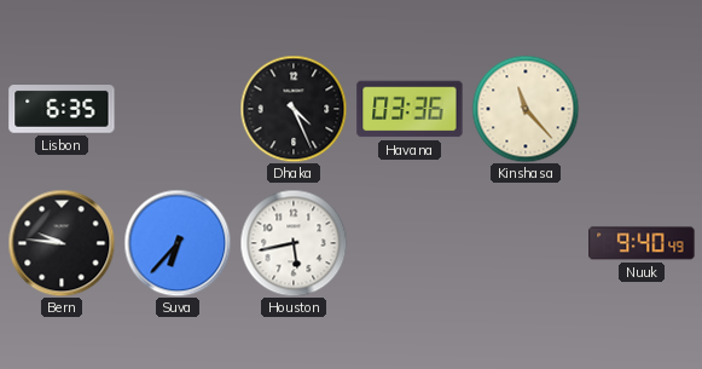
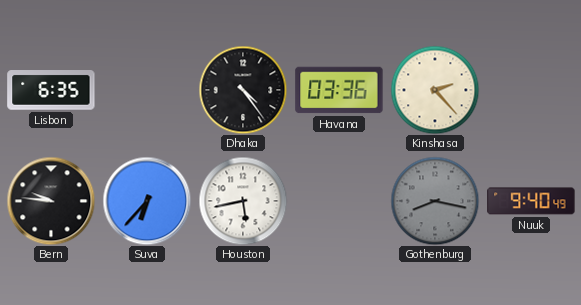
Dhaka: 4:26 -> 4:24
Kinshasa: 11:23 -> 2:23
Gothenburg: none -> 8:17
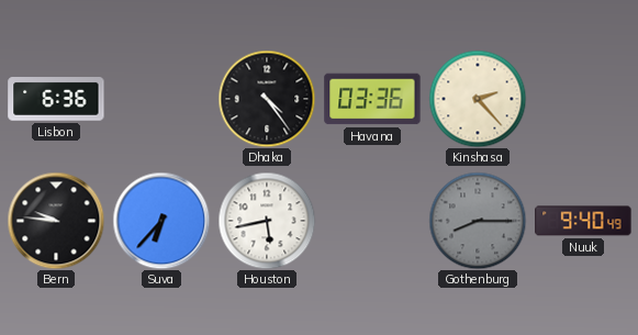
Lisbon: 6:35 -> 6:36
Gothenburg: 8:17 -> 8:15
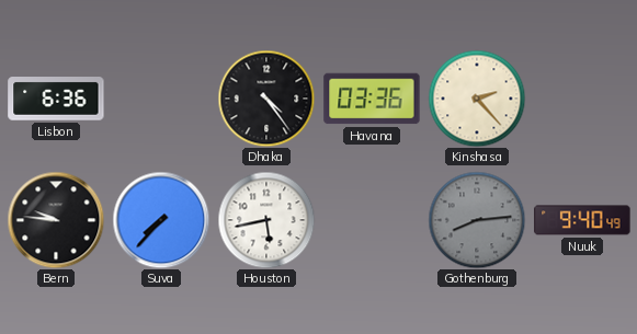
Suva: 6:37 -> 7:37
Gothenburg: 8:15 -> 8:14
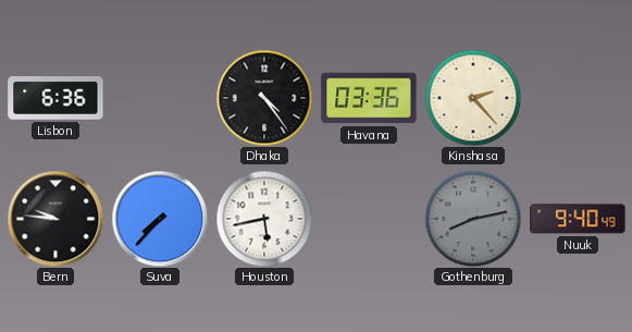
Gothenburg: 8:14 -> 8:13
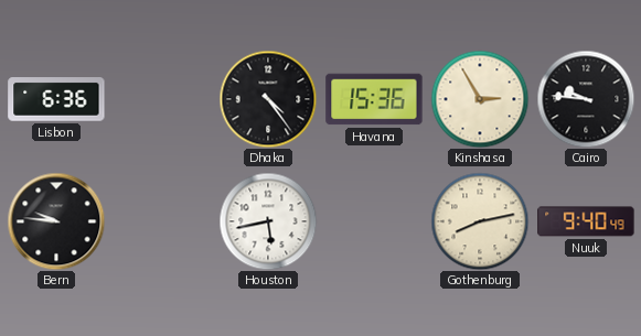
Havana: 03:36 -> 15:36
Kinshasa: 2:23 -> 2:55
Cairo: none -> 9:46
Suva: 7:37 -> none
Gothenburg dial: grey -> cream
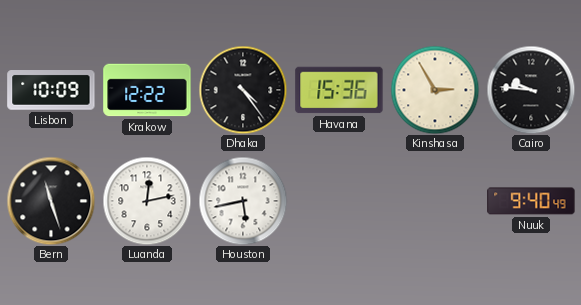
Lisbon: 6:36 -> 10:09
Krakow: none -> 12:22
Bern: 9:46 -> 11:27
Luanda: none -> 12:13
Gothenburg: 8:13 -> none
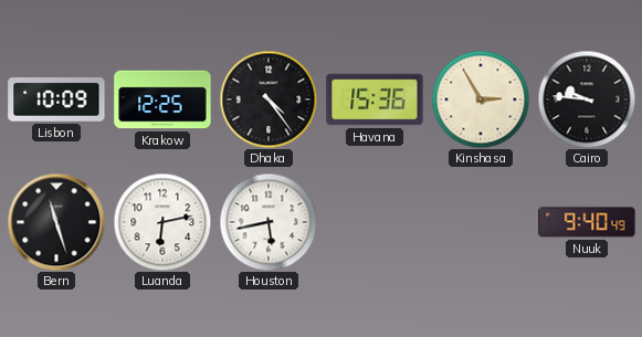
Krakow: 12:22 -> 12:25
Luanda: 12:13 -> 6:13
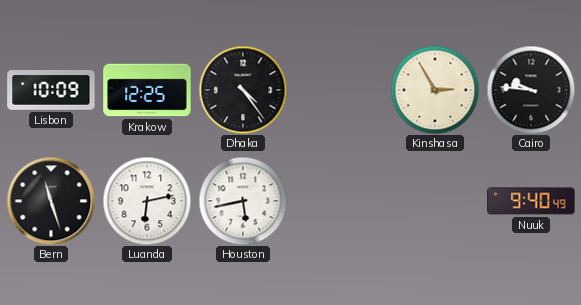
Havana: 15:36 -> none
